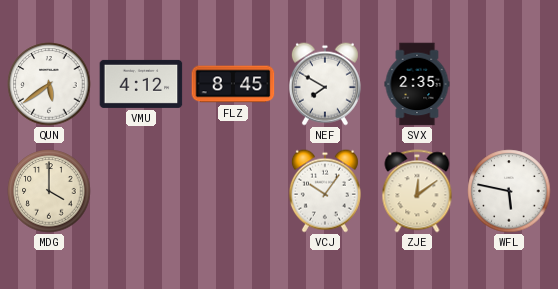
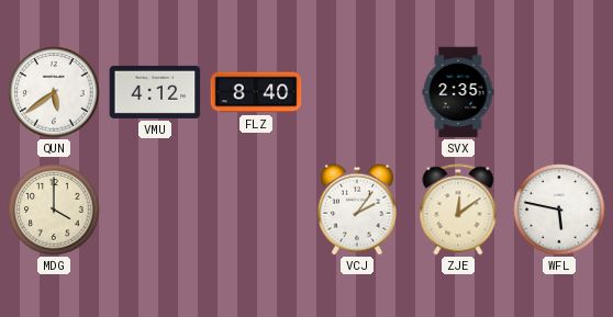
FLZ: 8:45 -> 8:40
NEF: 7:50 -> none
VCJ: 10:06 -> 2:06
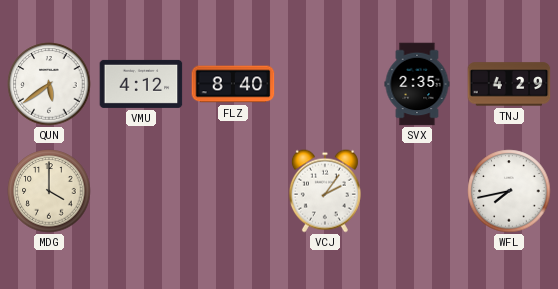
TNJ: none -> 4:29
ZJE: 12:09 -> none
WFL: 5:47 -> 7:43
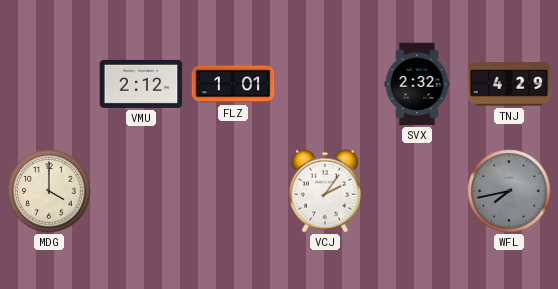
QUN: 5:39 -> none
VMU: 4:12 -> 2:12
FLZ: 8:40 -> 1:01
SVX: 2:35 -> 2:32
WFL dial: white -> grey
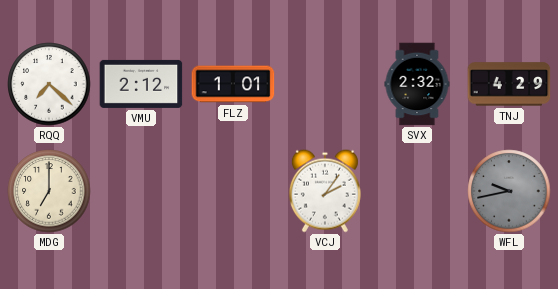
RQQ: none -> 7:22
MDG: 4:00 -> 7:00
WFL: 7:43 -> 9:43
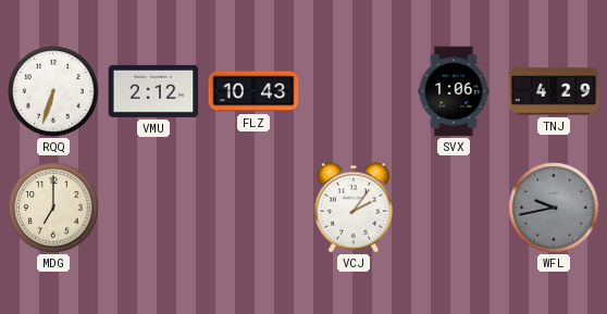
RQQ: 7:22 -> 6:33
FLZ: 1:01 -> 10:43
SVX: 2:32 -> 1:06
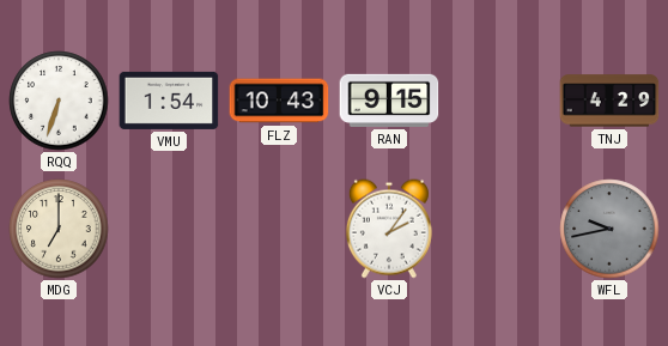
VMU: 2:12 -> 1:54
RAN: none -> 9:15
SVX: 1:06 -> none
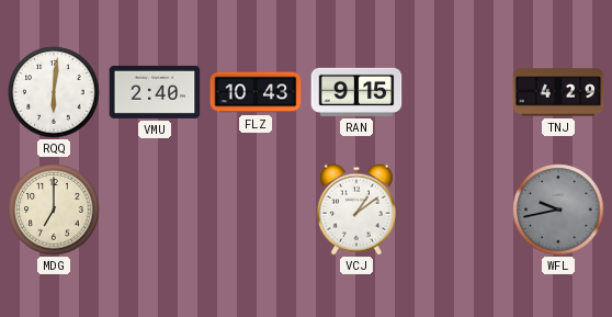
RQQ: 6:33 -> 6:01
VMU: 1:54 -> 2:40
VCJ: 2:06 -> 1:09
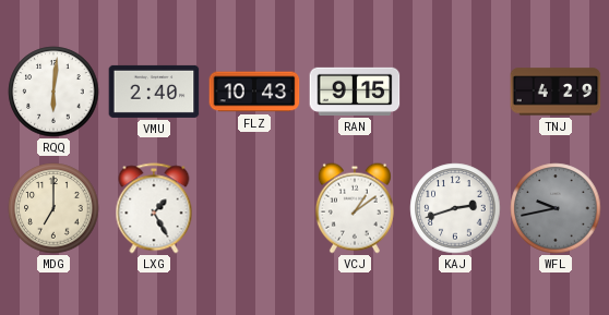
LXG: none -> 1:25
KAJ: none -> 2:42
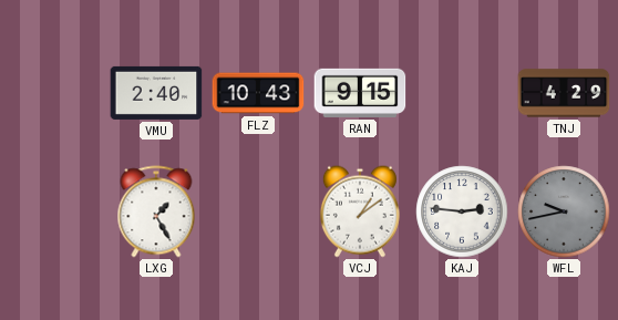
RQQ: 6:01 -> none
MDG: 7:00 -> none
KAJ: 2:42 -> 2:46
